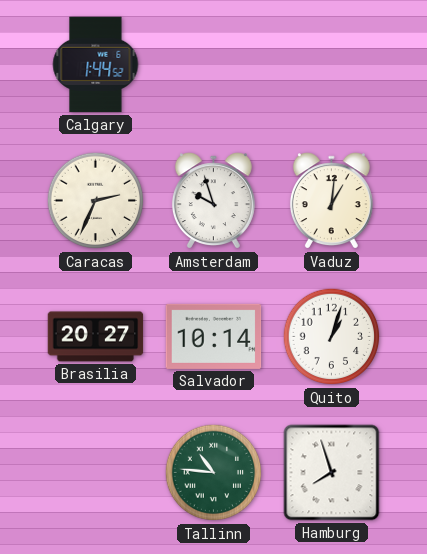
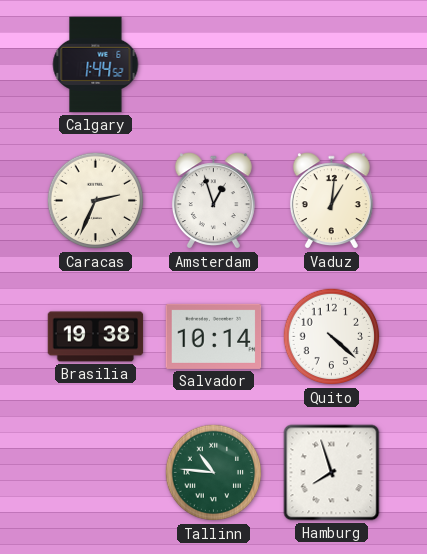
Amsterdam: 9:57 -> 12:57
Brasilia: 20:27 -> 19:38
Quito: 1:03 -> 4:22
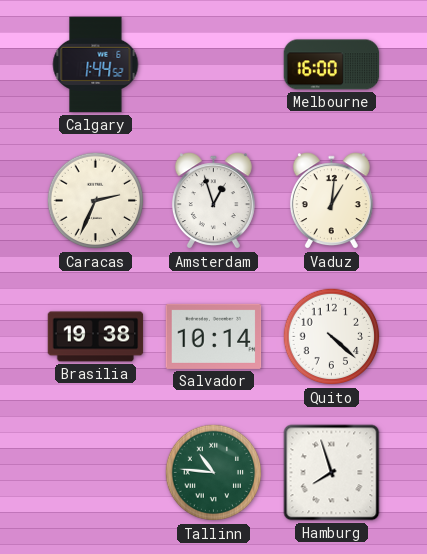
Melbourne: none -> 16:00
